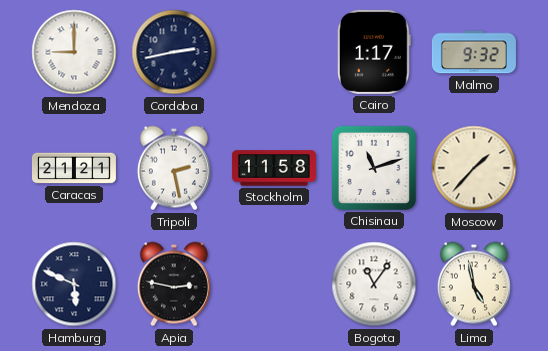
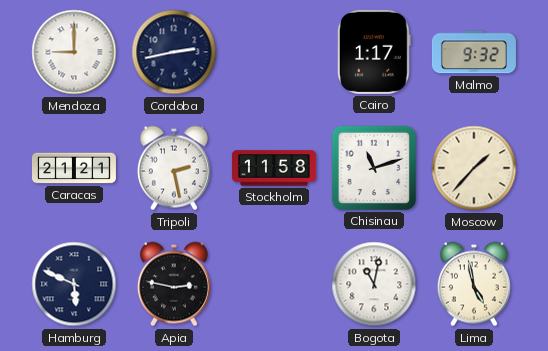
Bogota: 11:06 -> 11:02
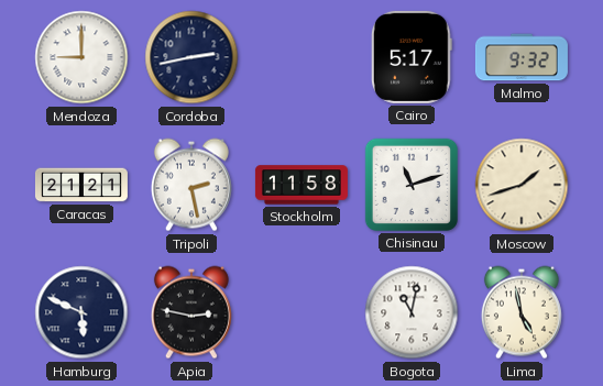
Cairo: 1:17 -> 5:17
Moscow: 1:37 -> 1:42
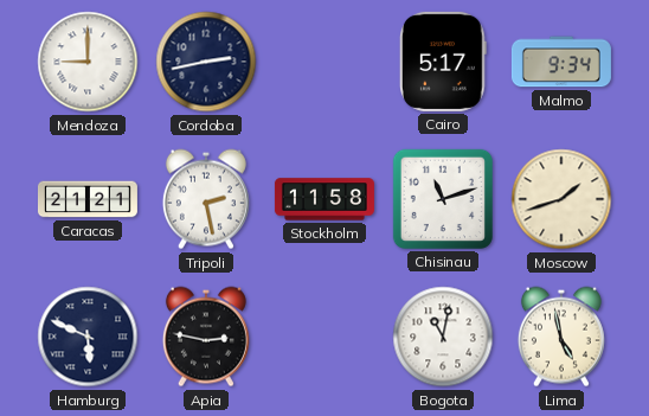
Malmo: 9:32 -> 9:34
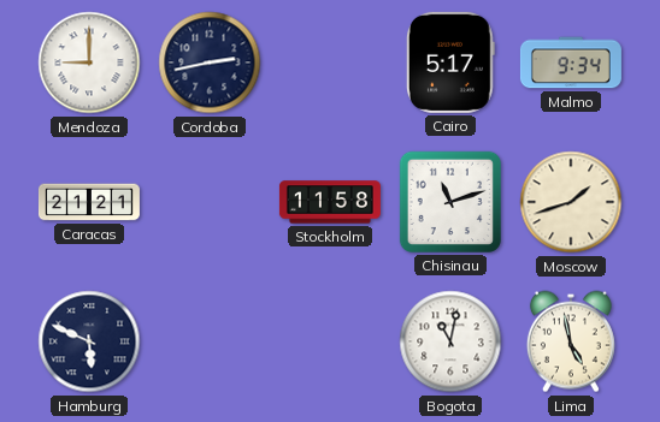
Tripoli: 2:28 -> none
Apia: 2:47 -> none
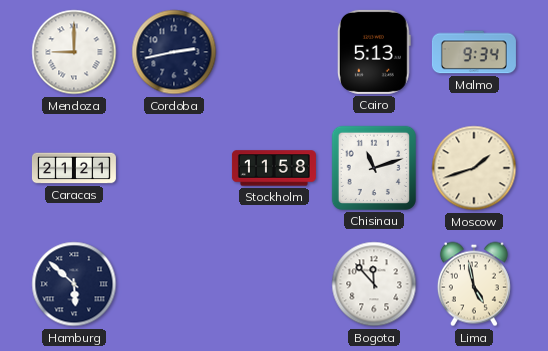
Cairo: 5:17 -> 5:13
Hamburg: 5:49 -> 5:52
Bogota: 11:02 -> 11:53
